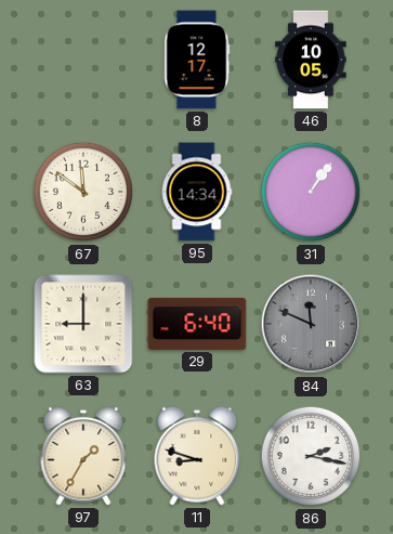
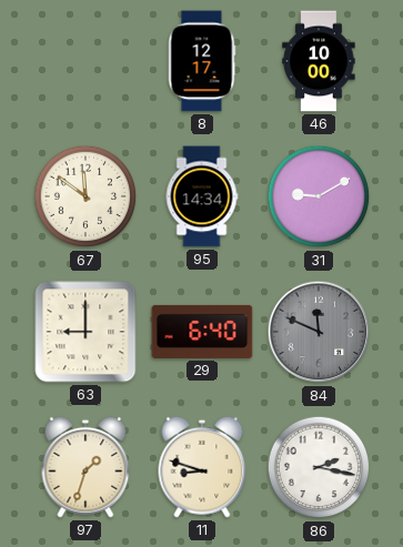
46: 10:05 -> 10:00
31: 1:06 -> 9:10
97: 1:35 -> 1:33
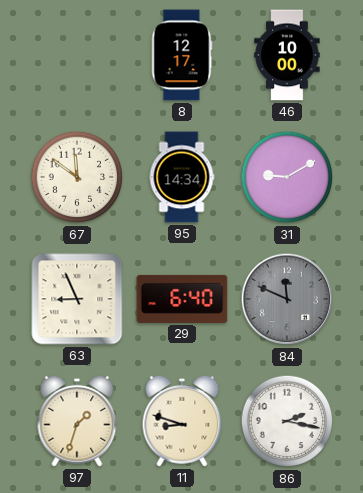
63: 9:00 -> 8:56
